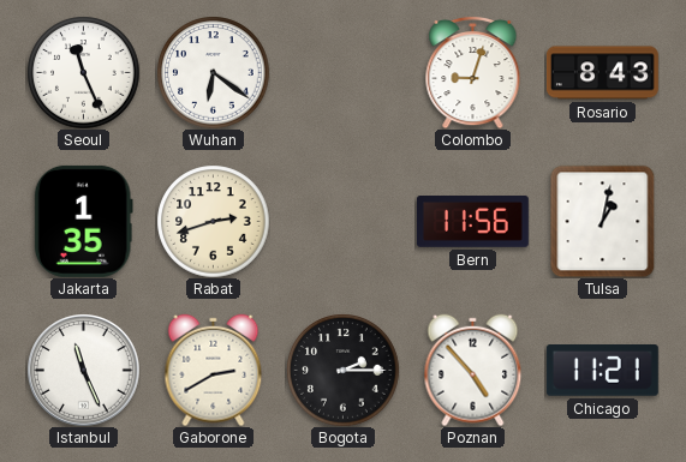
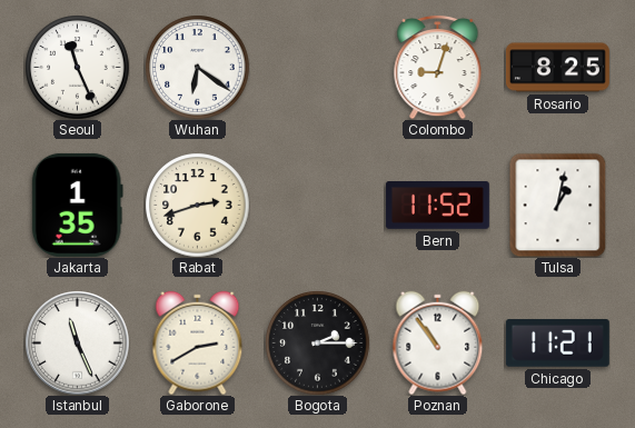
Rosario: 8:43 -> 8:25
Bern: 11:56 -> 11:52
Poznan: 4:53 -> 10:54
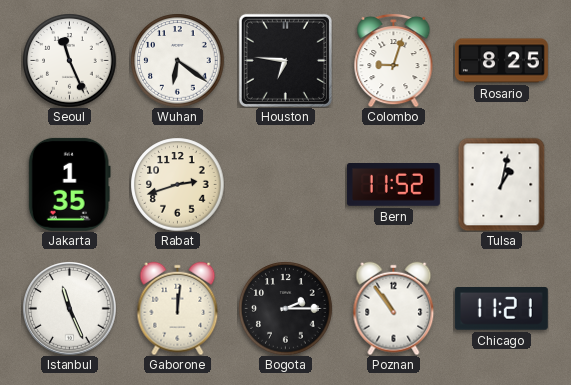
Houston: none -> 6:46
Gaborone: 2:40 -> 12:01
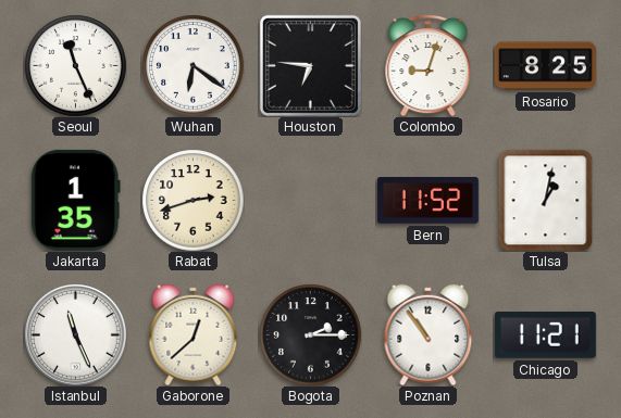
Gaborone: 12:01 -> 12:38
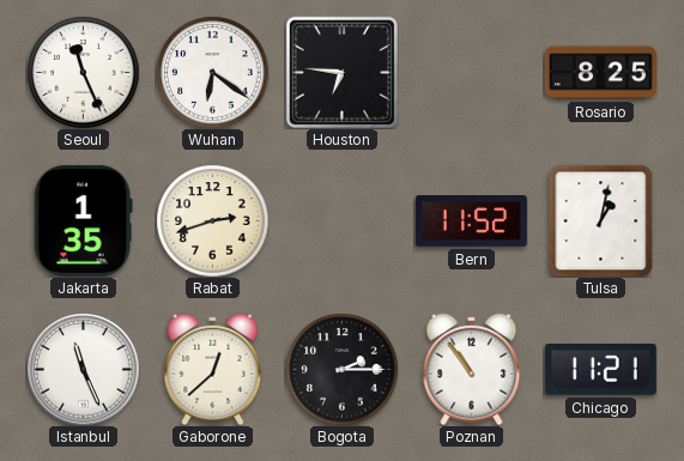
Colombo: 9:03 -> none
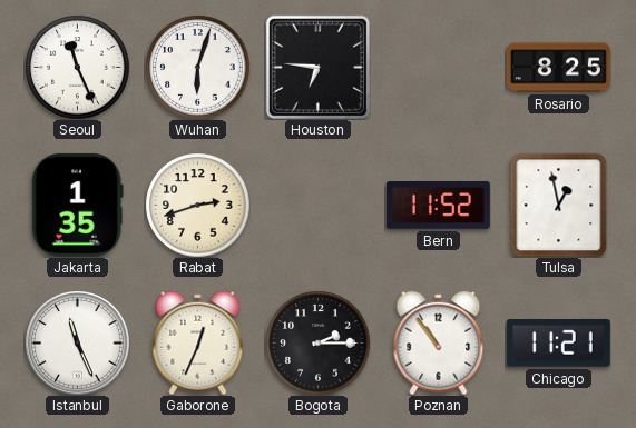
Wuhan: 6:21 -> 6:03
Tulsa: 1:02 -> 12:58
Gaborone: 12:38 -> 12:34
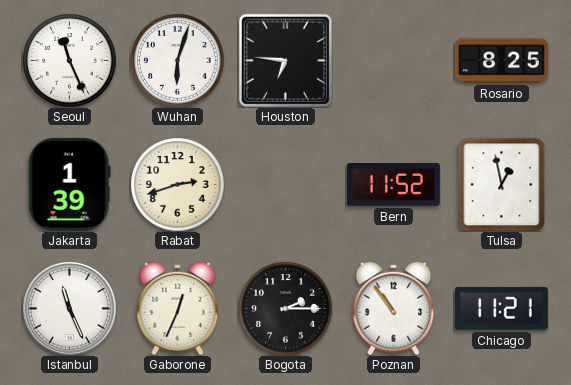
Jakarta: 1:35 -> 1:39
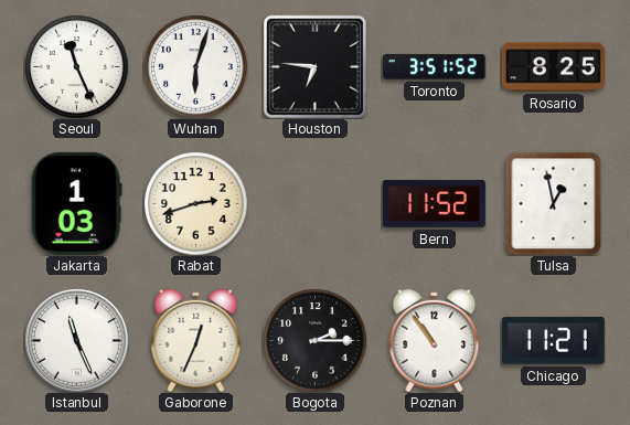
Toronto: none -> 3:51
Jakarta: 1:39 -> 1:03
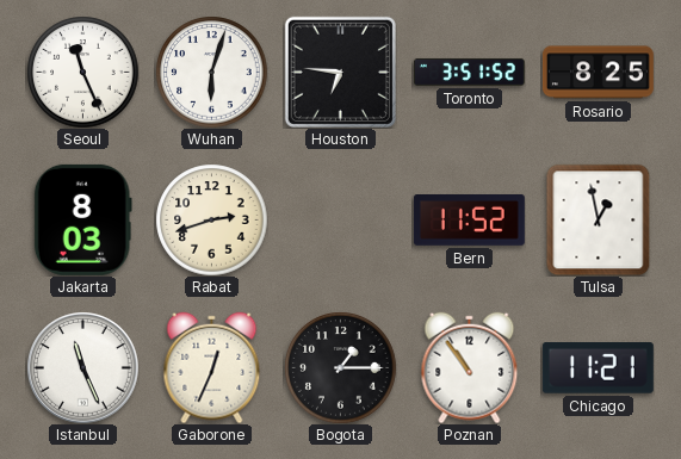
Jakarta: 1:03 -> 8:03
Bogota: 2:15 -> 1:15
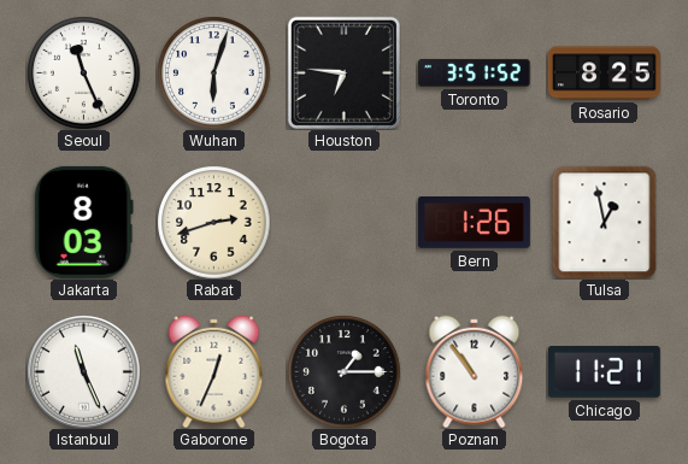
Bern: 11:52 -> 1:26
